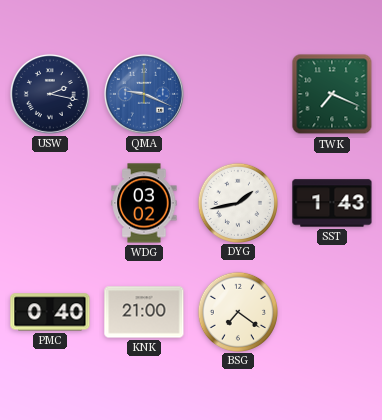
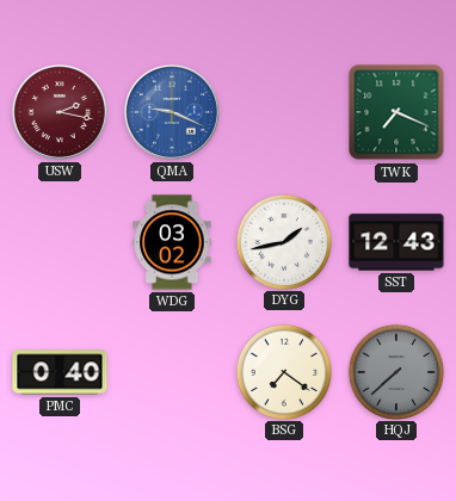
USW dial: navy -> burgundy
SST: 1:43 -> 12:43
KNK: 21:00 -> none
HQJ: none -> 7:38
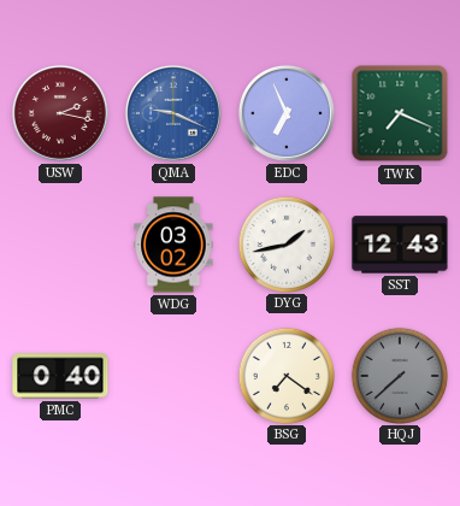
EDC: none -> 6:56
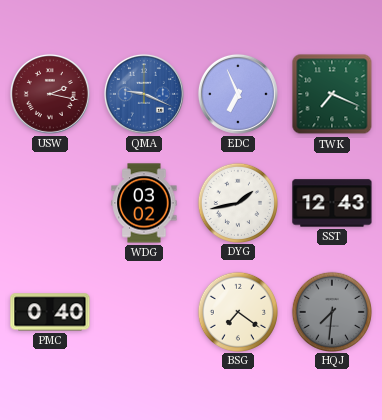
HQJ: 7:38 -> 7:31
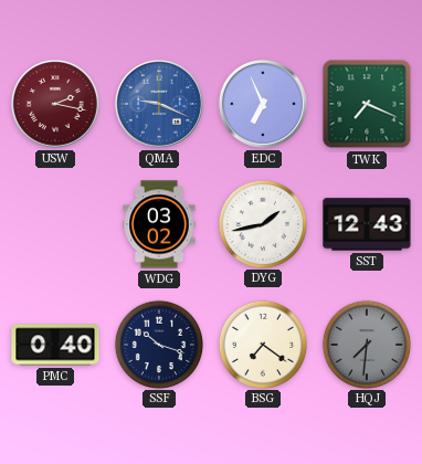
SSF: none -> 10:18
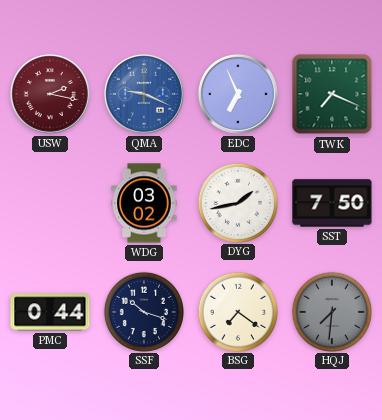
SST: 12:43 -> 7:50
PMC: 0:40 -> 0:44
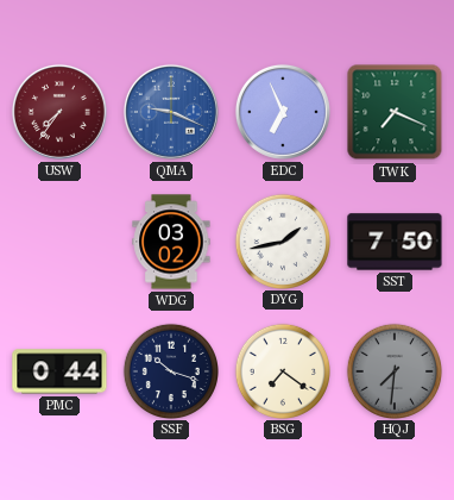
USW: 2:17 -> 7:36
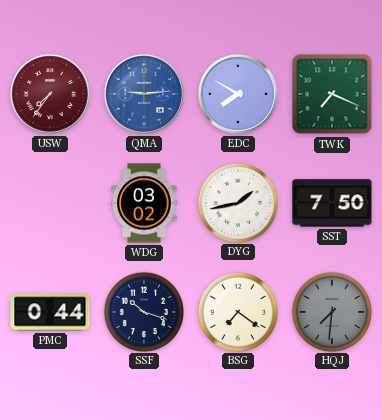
QMA: 9:19 -> 9:14
EDC: 6:56 -> 7:50
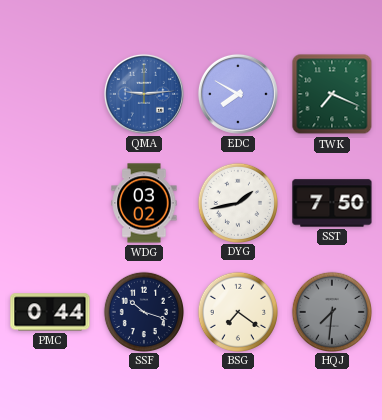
USW: 7:36 -> none
